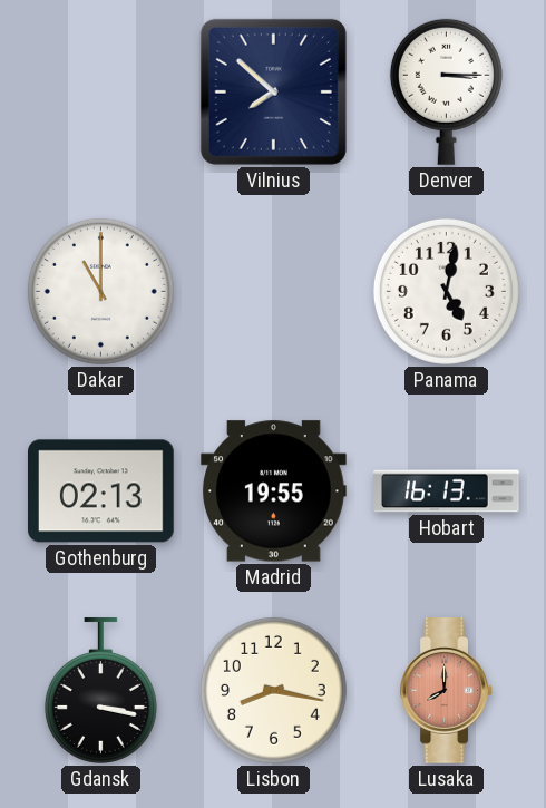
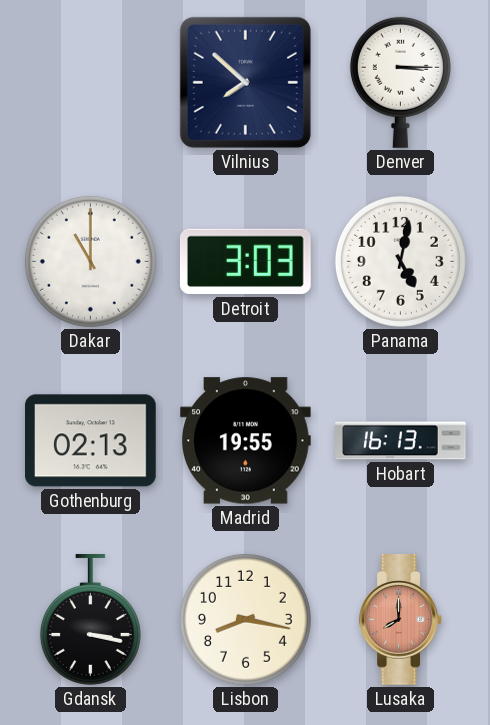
Detroit: none -> 3:03
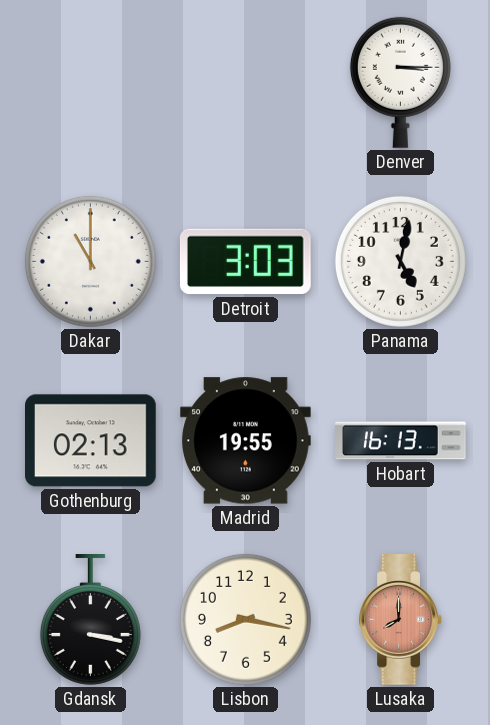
Vilnius: 7:52 -> none
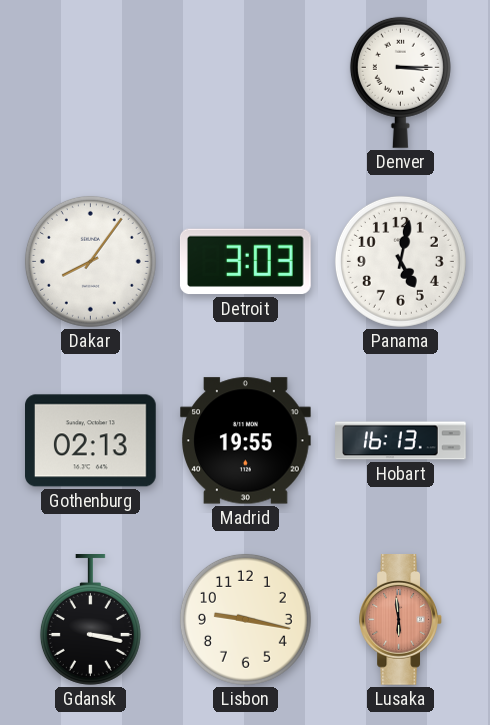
Dakar: 11:00 -> 8:06
Lisbon: 8:17 -> 9:17
Lusaka: 8:00 -> 5:59
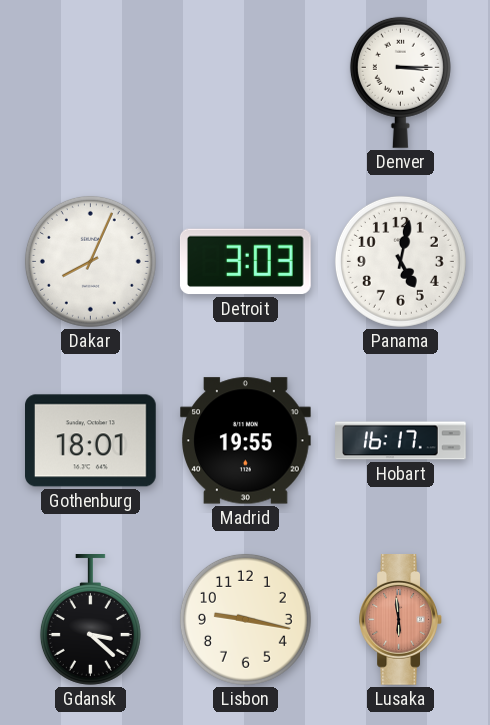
Dakar: 8:06 -> 8:04
Gothenburg: 02:13 -> 18:01
Hobart: 16:13 -> 16:17
Gdansk: 3:17 -> 3:22
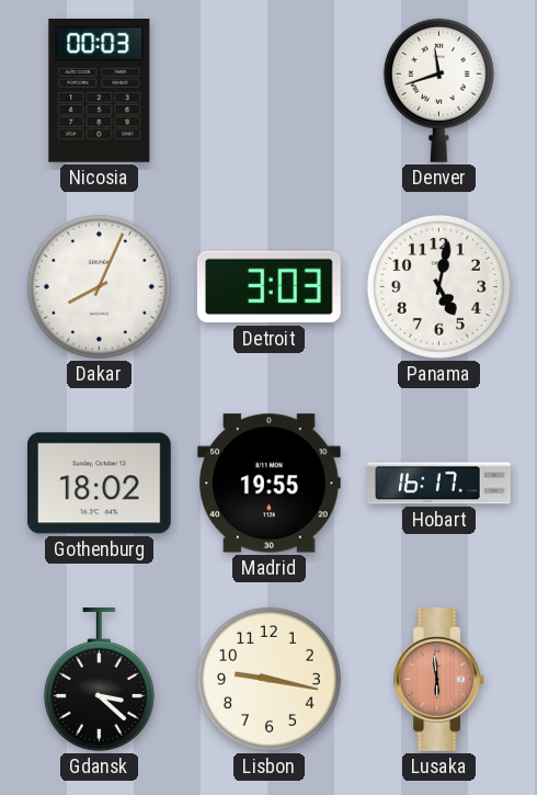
Nicosia: none -> 00:03
Denver: 3:15 -> 11:42
Gothenburg: 18:01 -> 18:02
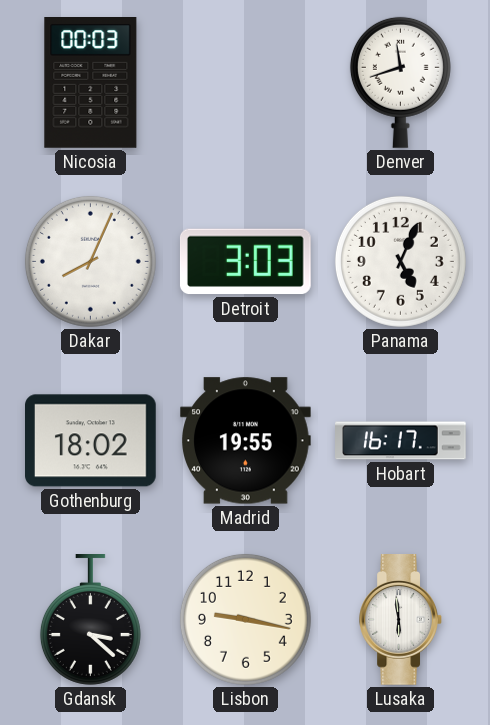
Panama: 5:02 -> 5:04
Lusaka dial: salmon -> white
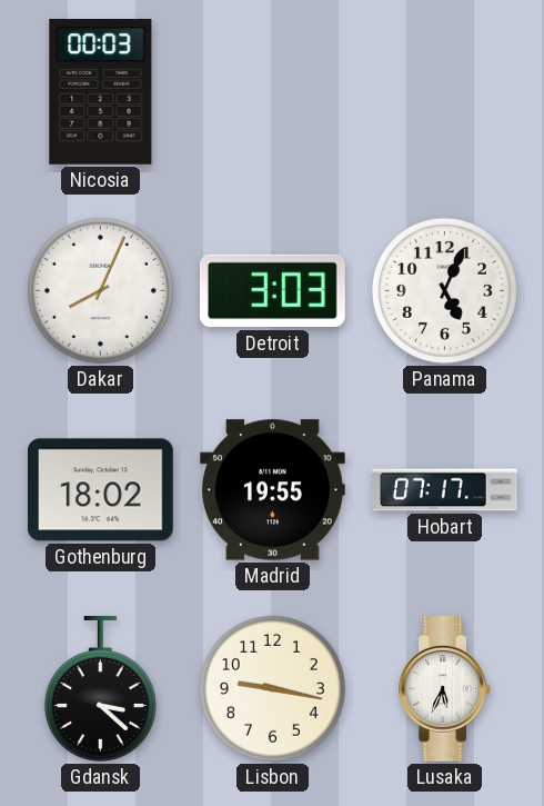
Denver: 11:42 -> none
Hobart: 16:17 -> 07:17
Lusaka: 5:59 -> 5:34
